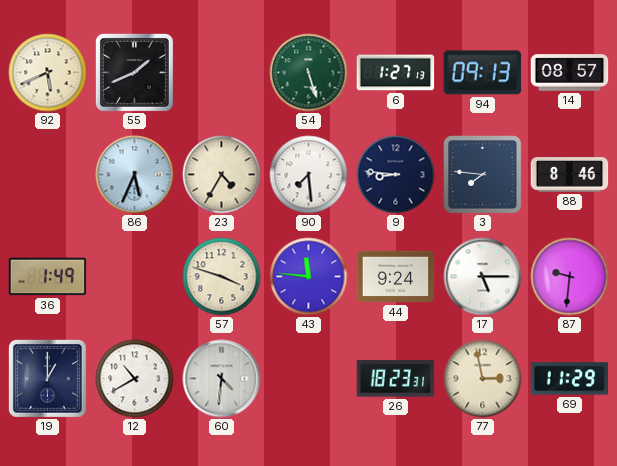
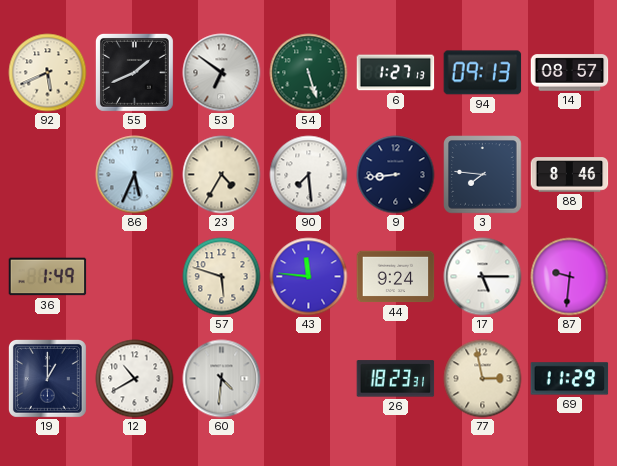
53: none -> 6:51
9: 8:46 -> 8:44
57: 3:48 -> 5:48
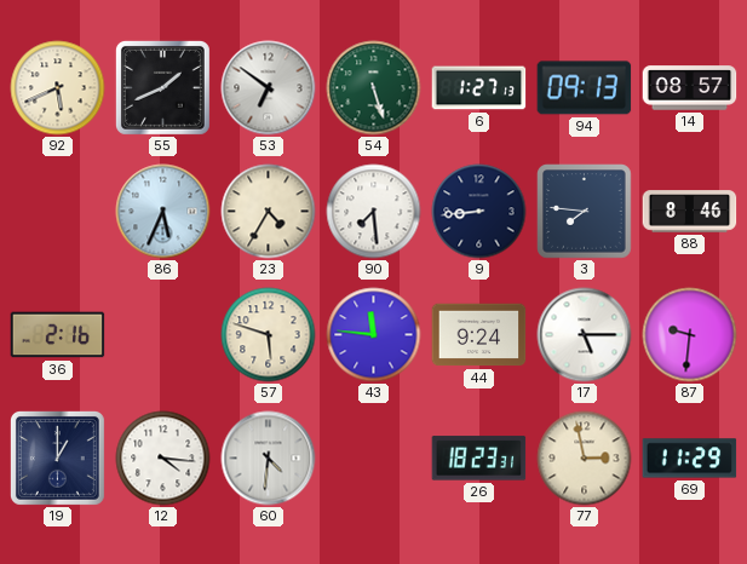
36: 1:49 -> 2:16
12: 10:40 -> 4:16
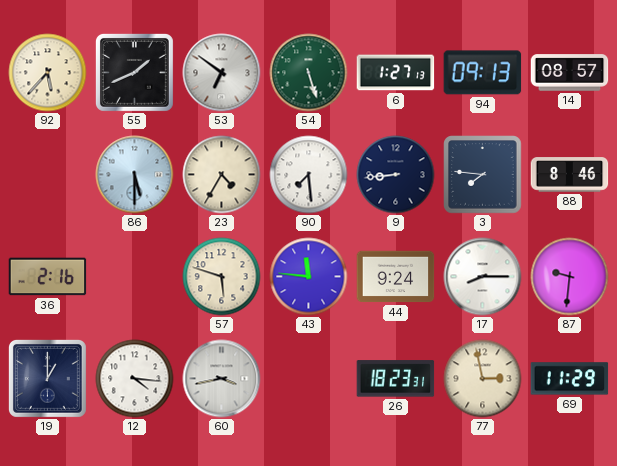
92: 5:41 -> 5:37
86: 5:34 -> 5:30
17: 5:15 -> 8:15
60: 4:31 -> 3:43
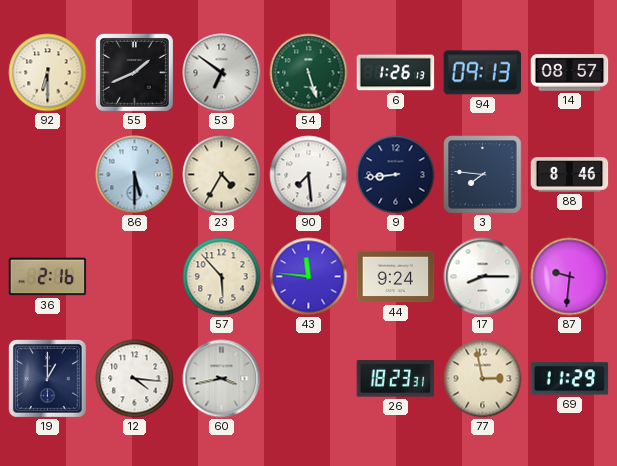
92: 5:37 -> 6:30
6: 1:27 -> 1:26
57: 5:48 -> 5:53
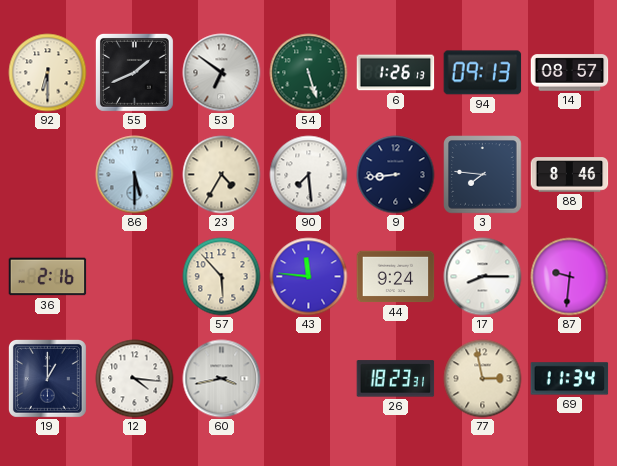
69: 11:29 -> 11:34
